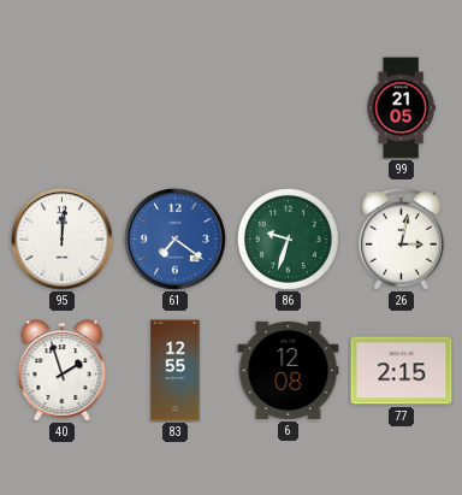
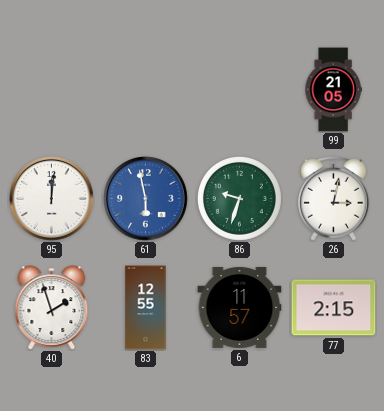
61: 7:21 -> 5:58
6: 12:08 -> 11:57
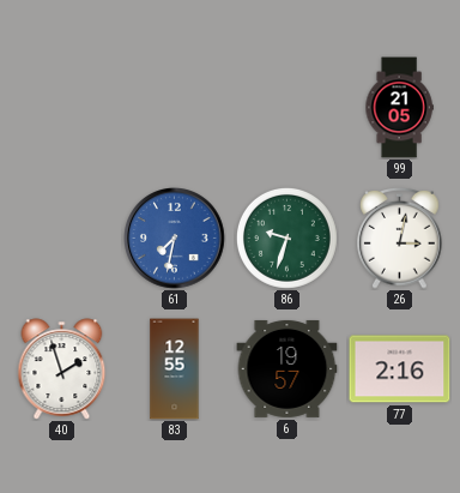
95: 12:01 -> none
61: 5:58 -> 7:32
6: 11:57 -> 19:57
77: 2:15 -> 2:16
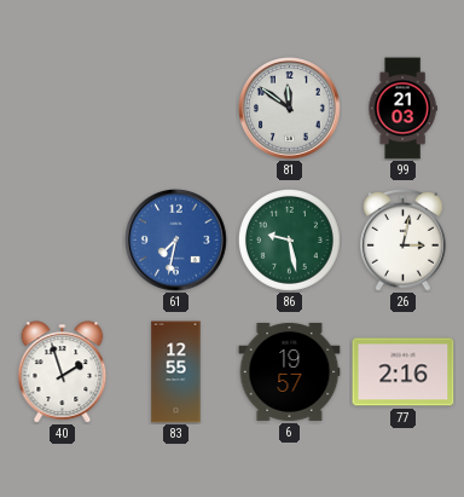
81: none -> 11:51
99: 21:05 -> 21:03
86: 9:33 -> 9:28
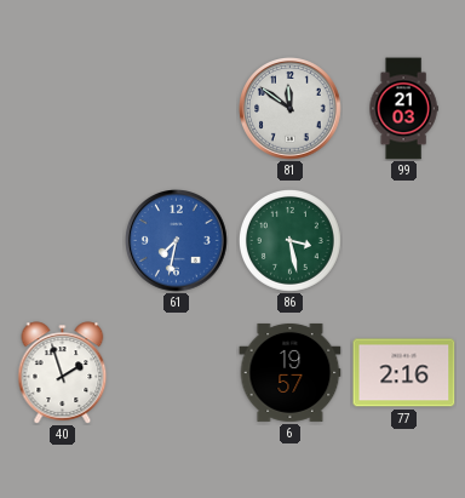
86: 9:28 -> 3:28
26: 3:02 -> none
83: 12:55 -> none
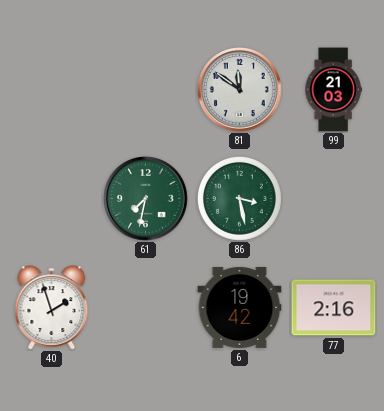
61 dial: blue -> green
6: 19:57 -> 19:42
